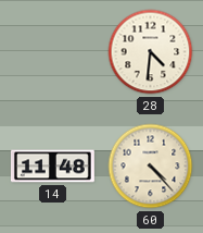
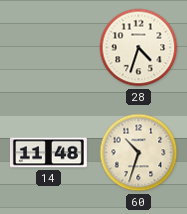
28: 4:31 -> 4:33
60: 4:23 -> 10:33
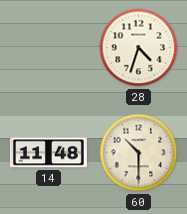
60: 10:33 -> 10:30
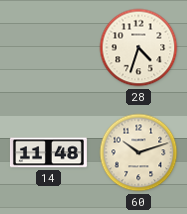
60: 10:30 -> 10:12
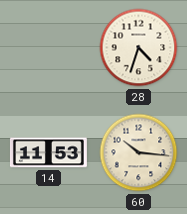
14: 11:48 -> 11:53
60: 10:12 -> 10:16
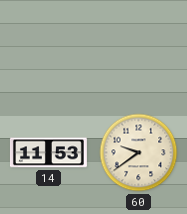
28: 4:33 -> none
60: 10:16 -> 9:39
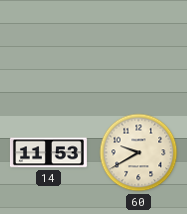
60: 9:39 -> 9:40
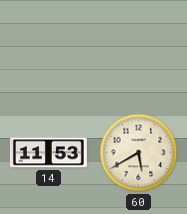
60: 9:40 -> 5:40
